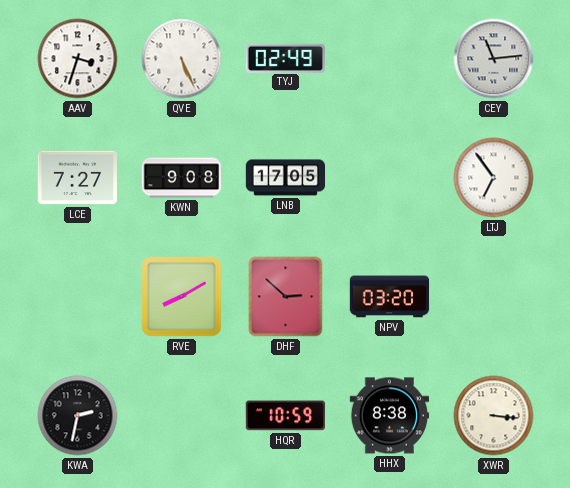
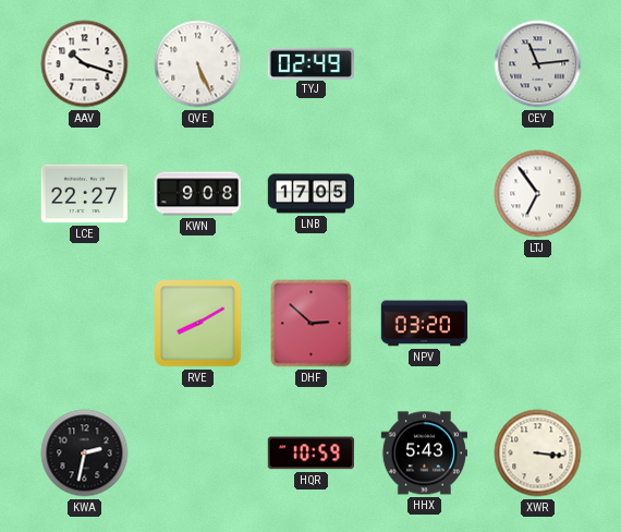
AAV: 3:33 -> 10:18
LCE: 7:27 -> 22:27
HHX: 8:38 -> 5:43
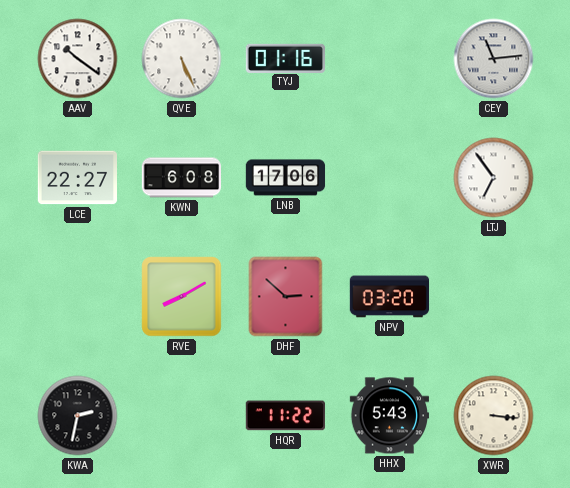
AAV: 10:18 -> 10:21
TYJ: 02:49 -> 01:16
KWN: 9:08 -> 6:08
LNB: 17:05 -> 17:06
HQR: 10:59 -> 11:22
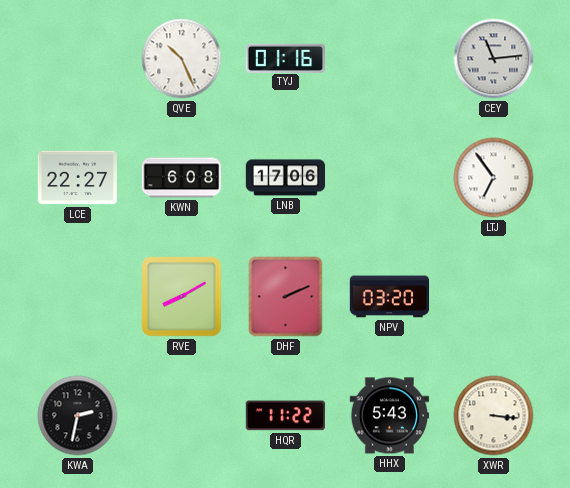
AAV: 10:21 -> none
QVE: 5:26 -> 10:26
DHF: 2:52 -> 2:11
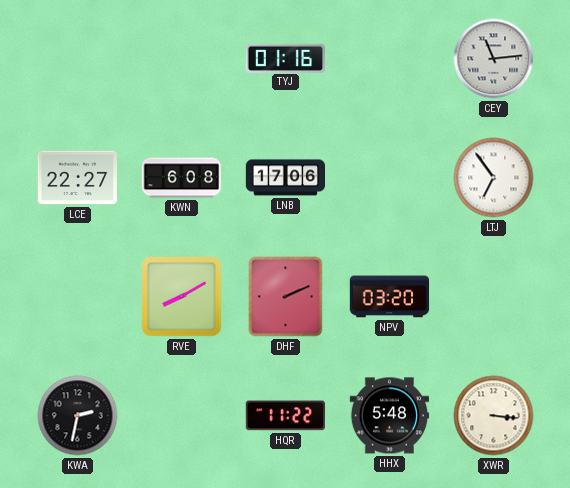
QVE: 10:26 -> none
HHX: 5:43 -> 5:48
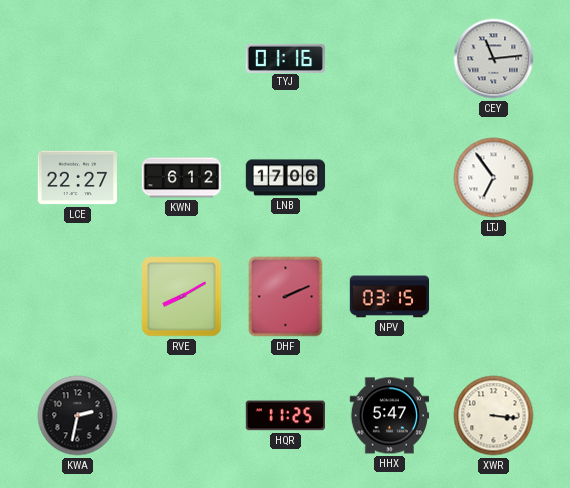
KWN: 6:08 -> 6:12
NPV: 03:20 -> 03:15
HQR: 11:22 -> 11:25
HHX: 5:48 -> 5:47
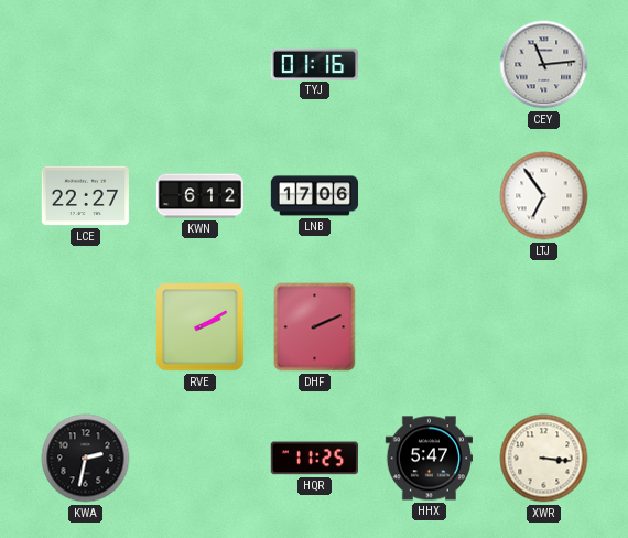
RVE: 8:10 -> 2:10
NPV: 03:15 -> none
